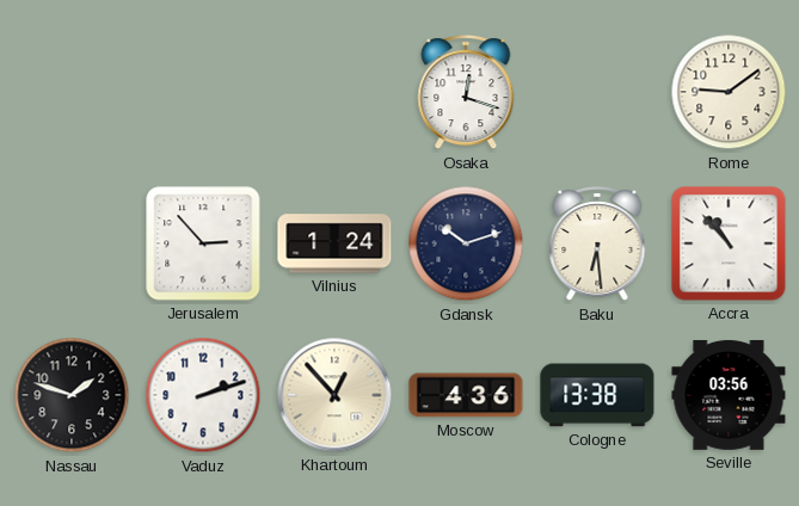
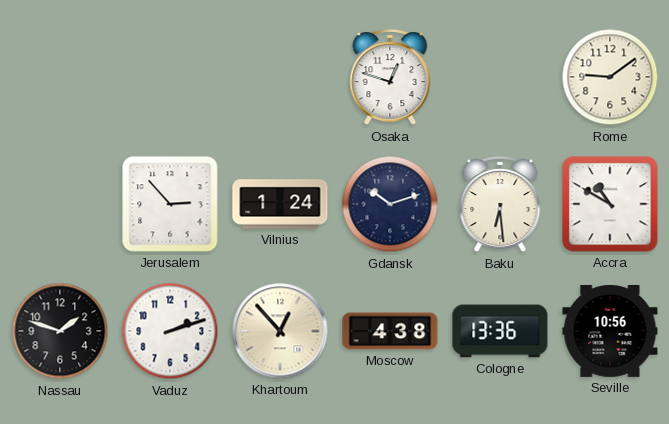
Osaka: 12:18 -> 12:48
Accra: 10:53 -> 10:50
Moscow: 4:36 -> 4:38
Cologne: 13:38 -> 13:36
Seville: 03:56 -> 10:56
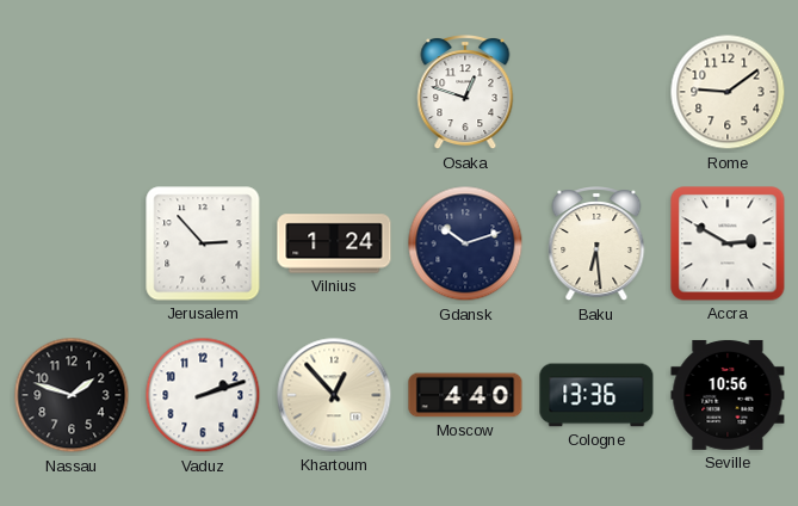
Accra: 10:50 -> 2:50
Moscow: 4:38 -> 4:40
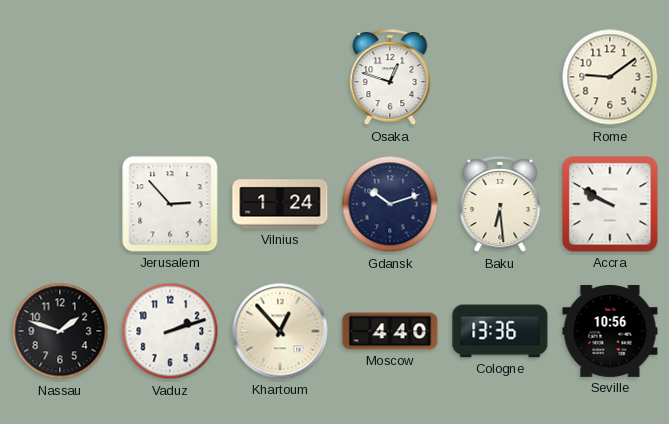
Accra: 2:50 -> 9:50
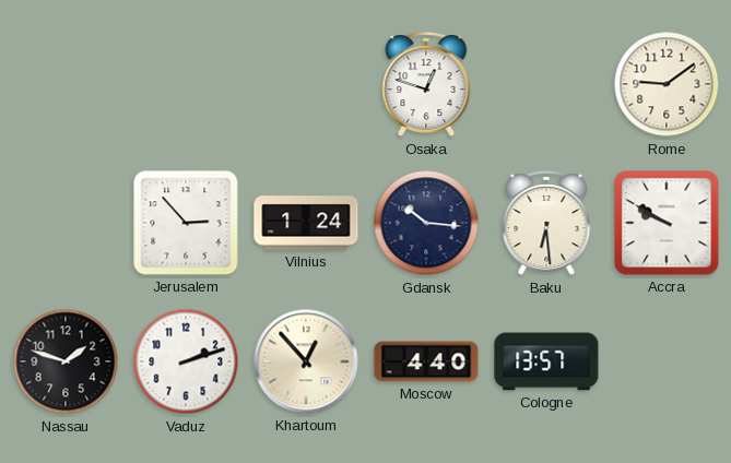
Gdansk: 10:12 -> 10:16
Cologne: 13:36 -> 13:57
Seville: 10:56 -> none
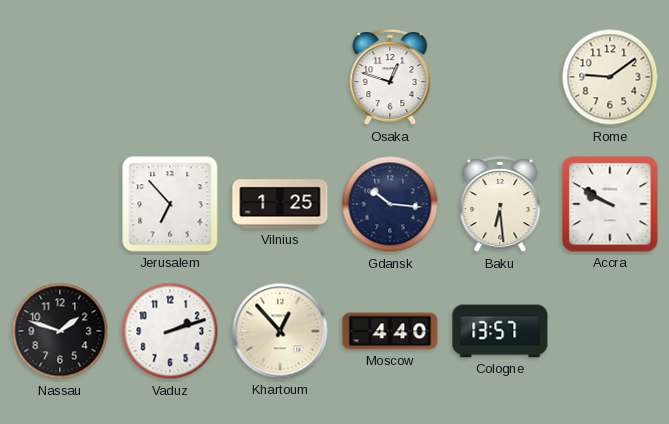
Jerusalem: 2:53 -> 6:53
Vilnius: 1:24 -> 1:25
